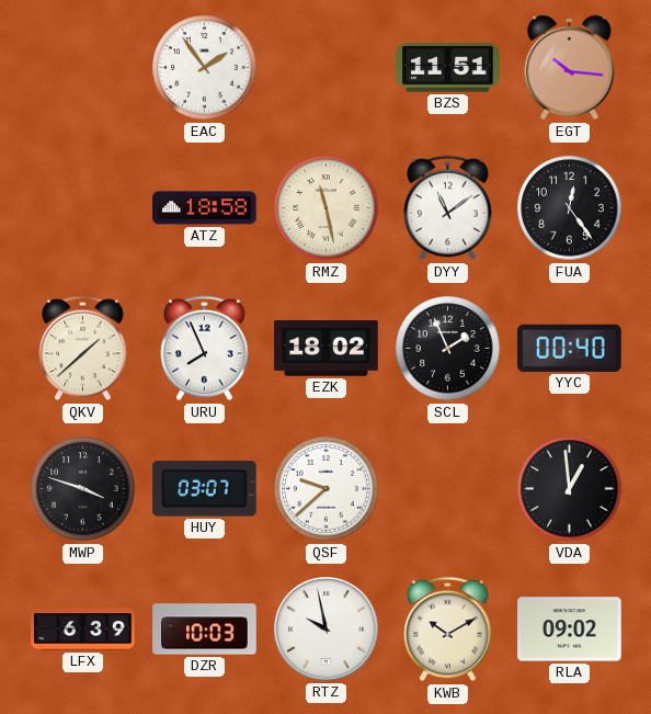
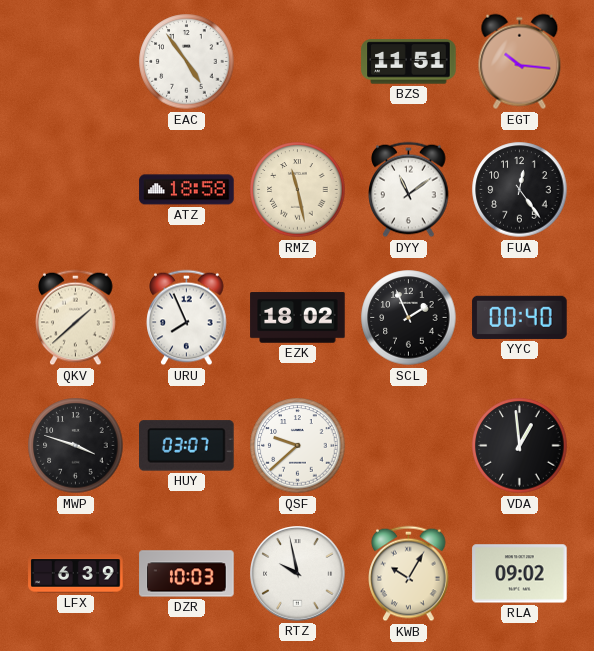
EAC: 1:54 -> 4:54
KWB: 10:10 -> 10:05
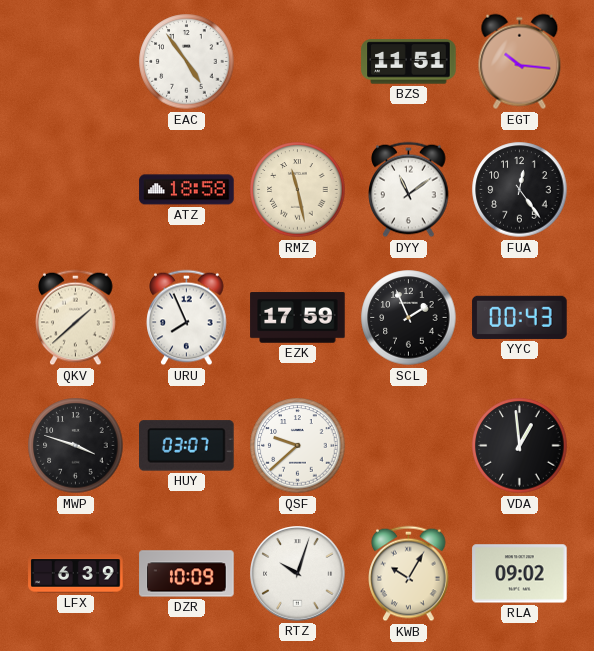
EZK: 18:02 -> 17:59
YYC: 00:40 -> 00:43
DZR: 10:03 -> 10:09
RTZ: 9:58 -> 10:03
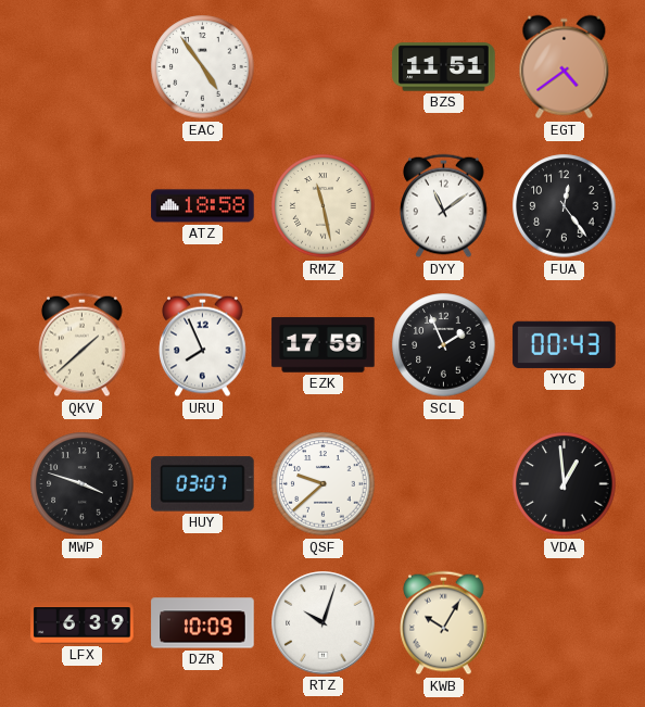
EGT: 10:16 -> 4:39
RLA: 09:02 -> none
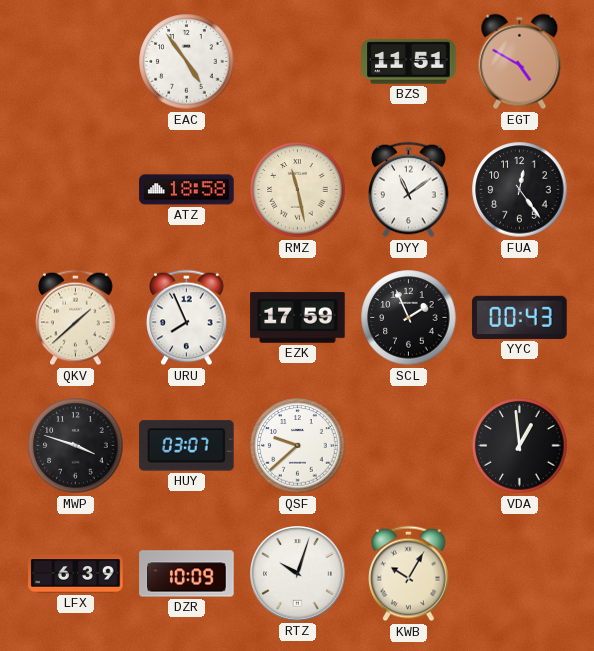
EGT: 4:39 -> 4:50
